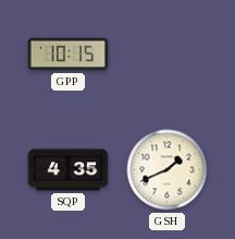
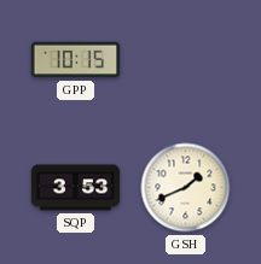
SQP: 4:35 -> 3:53
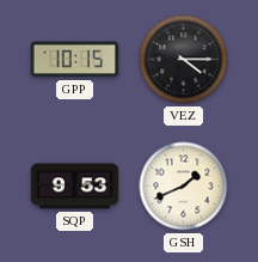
VEZ: none -> 4:15
SQP: 3:53 -> 9:53
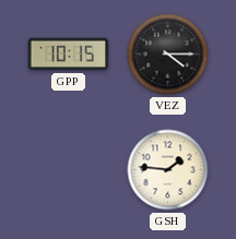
SQP: 9:53 -> none
GSH: 1:41 -> 1:46
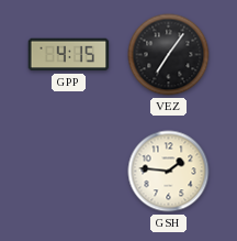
GPP: 10:15 -> 4:15
VEZ: 4:15 -> 7:06
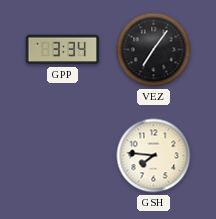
GPP: 4:15 -> 3:34
GSH: 1:46 -> 7:46
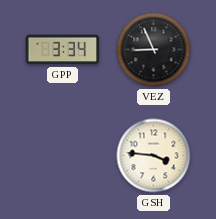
VEZ: 7:06 -> 8:56
GSH: 7:46 -> 3:46
